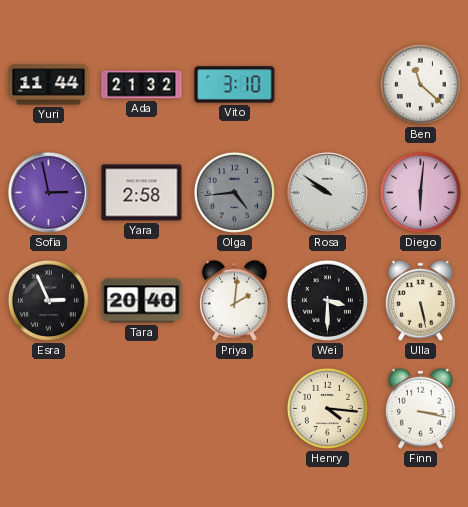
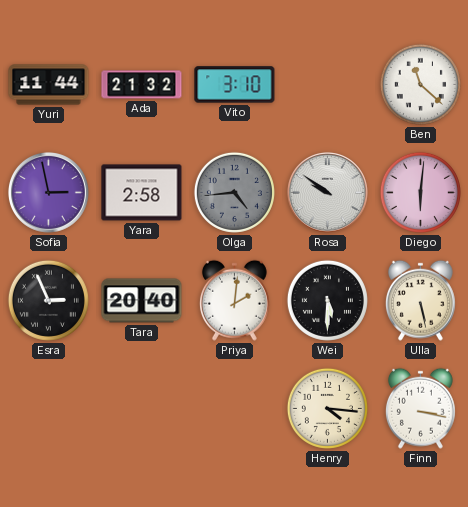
Wei: 3:30 -> 5:30
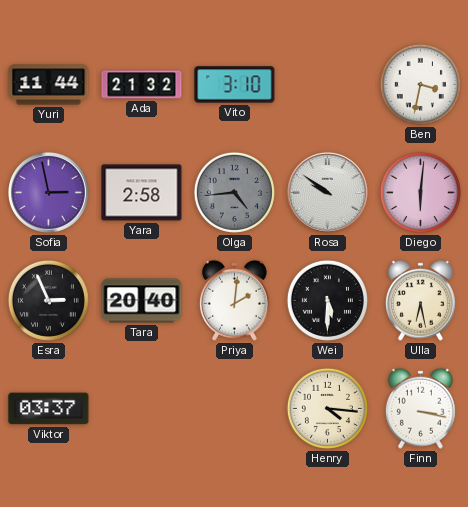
Ben: 11:22 -> 3:32
Ulla: 5:28 -> 6:28
Viktor: none -> 03:37
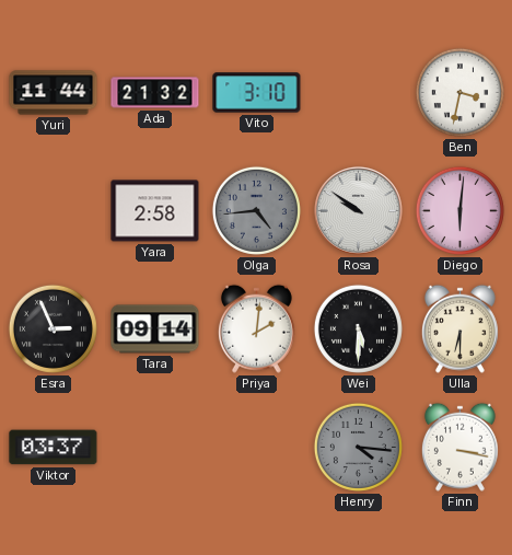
Sofia: 2:58 -> none
Tara: 20:40 -> 09:14
Ulla: 6:28 -> 6:30
Henry dial: cream -> grey
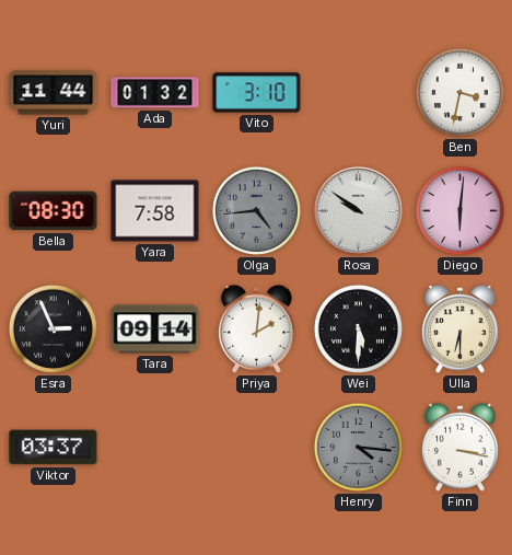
Ada: 21:32 -> 01:32
Bella: none -> 08:30
Yara: 2:58 -> 7:58
